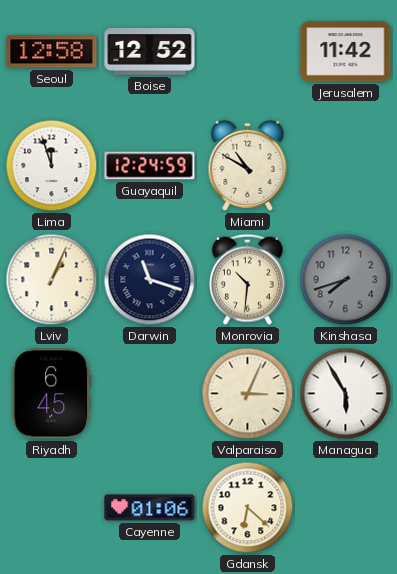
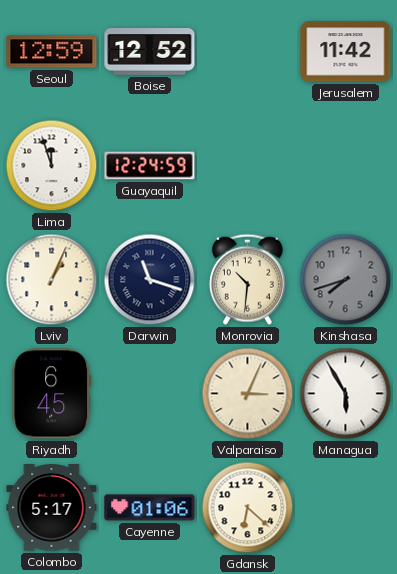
Seoul: 12:58 -> 12:59
Miami: 10:50 -> none
Colombo: none -> 5:17
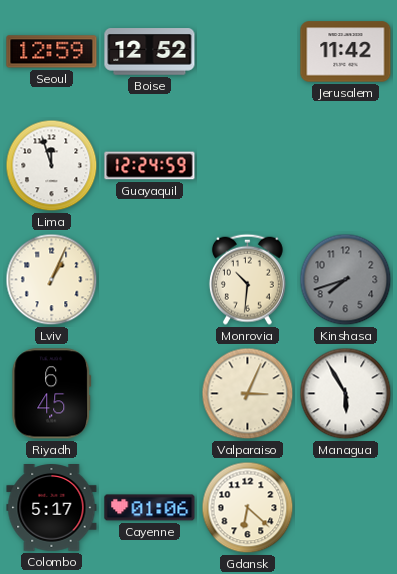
Darwin: 11:18 -> none
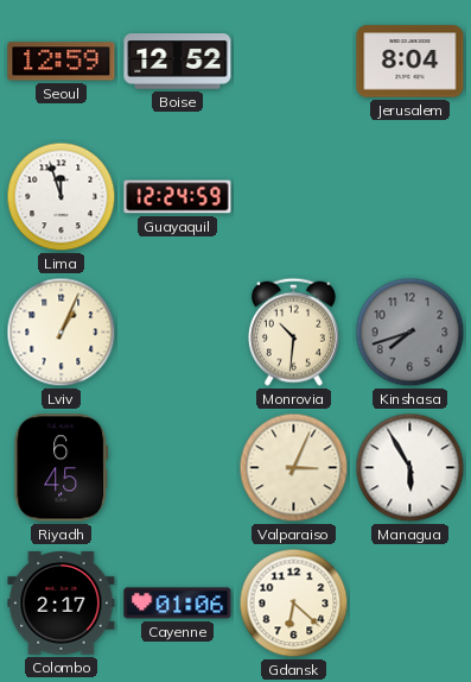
Jerusalem: 11:42 -> 8:04
Colombo: 5:17 -> 2:17
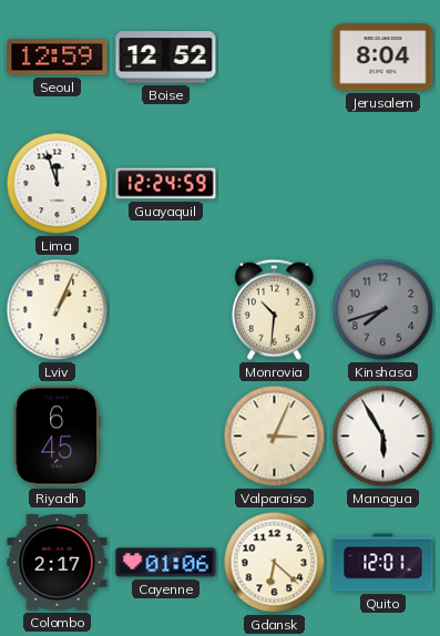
Quito: none -> 12:01
